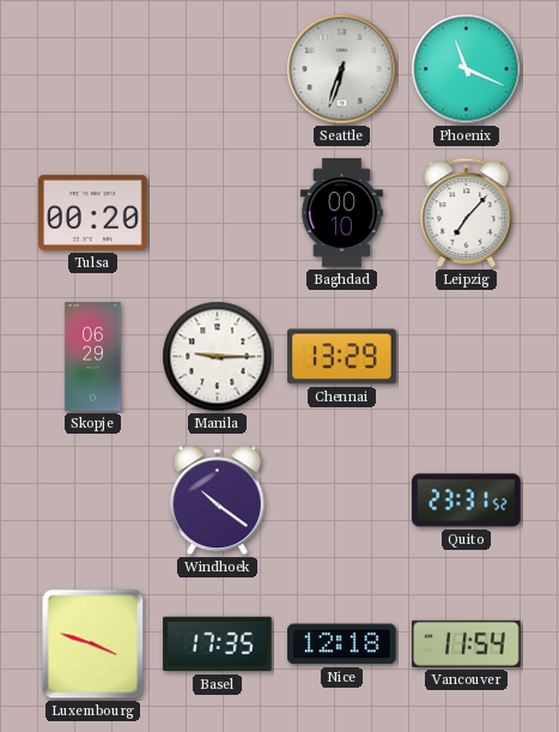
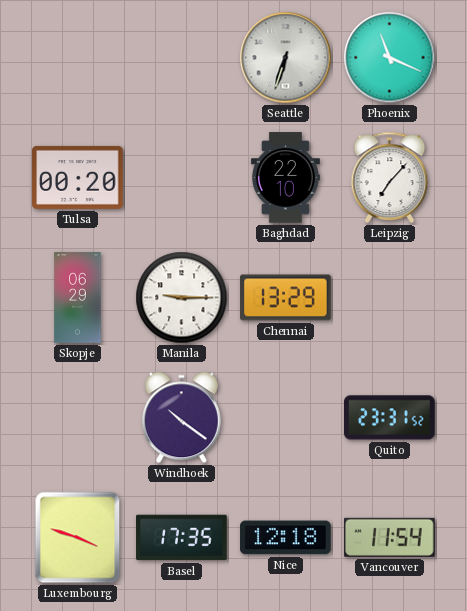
Baghdad: 00:10 -> 22:10
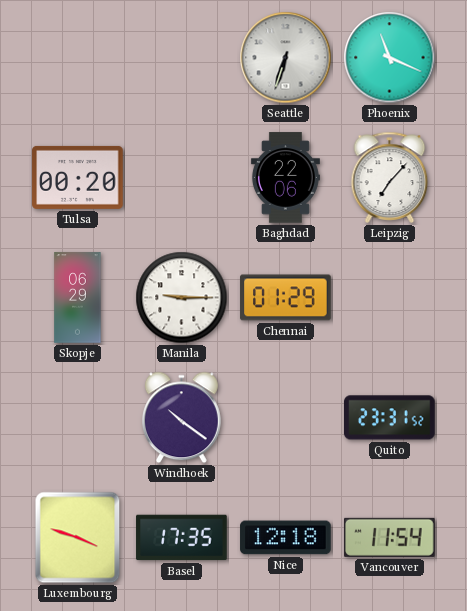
Baghdad: 22:10 -> 22:06
Chennai: 13:29 -> 01:29
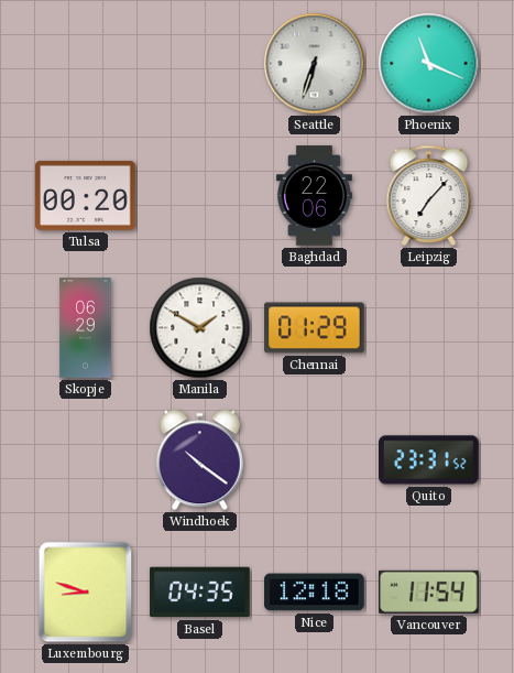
Manila: 9:15 -> 1:50
Luxembourg: 3:48 -> 8:48
Basel: 17:35 -> 04:35
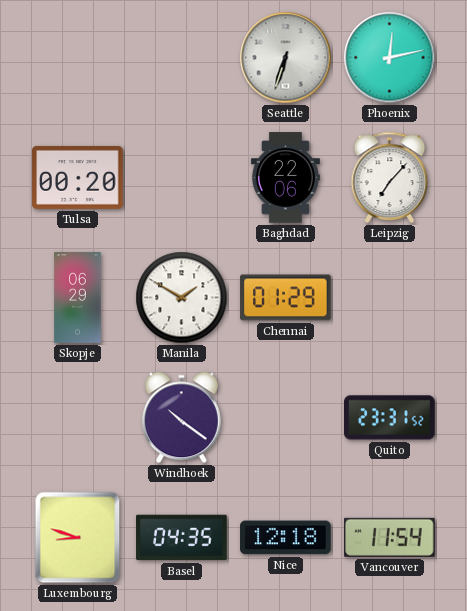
Phoenix: 11:19 -> 12:13
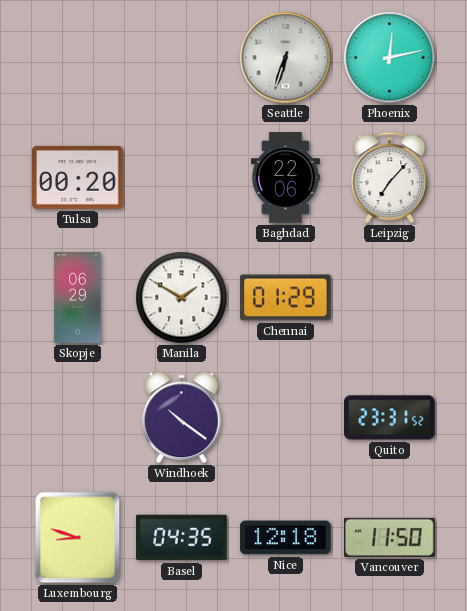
Vancouver: 11:54 -> 11:50
